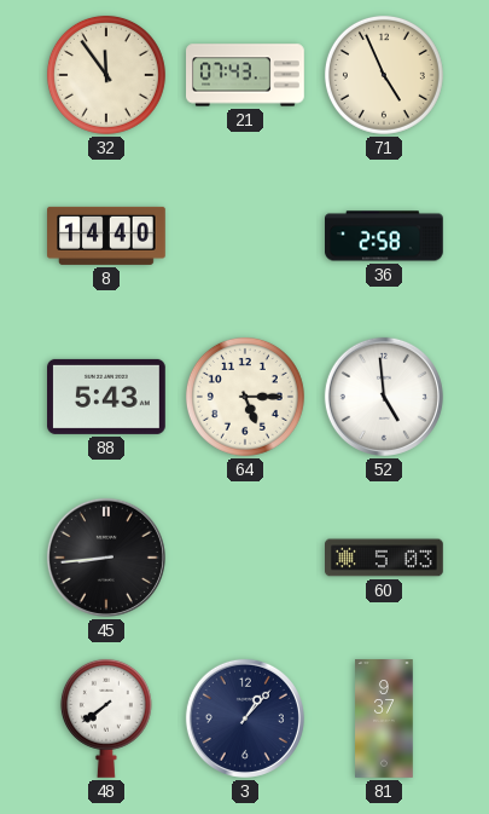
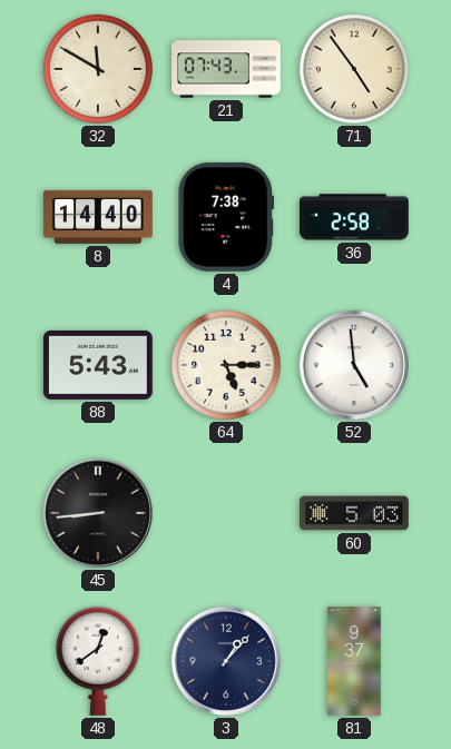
32: 11:54 -> 11:50
71: 4:56 -> 4:54
4: none -> 7:38
48: 7:39 -> 12:39
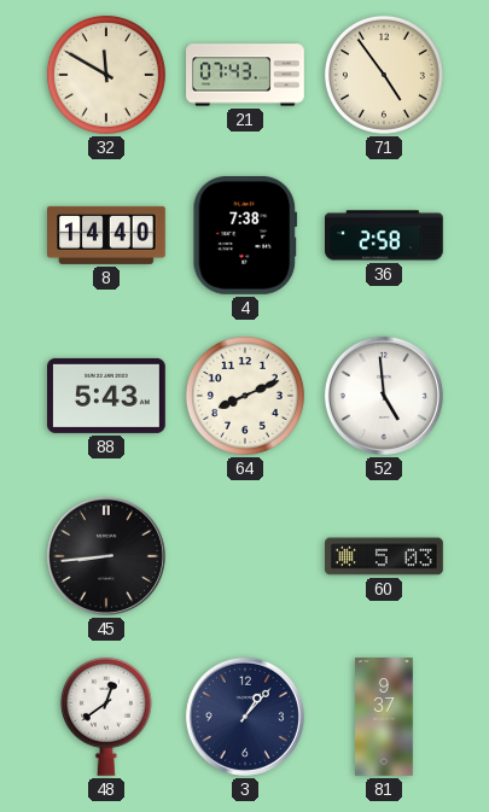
64: 5:15 -> 8:11
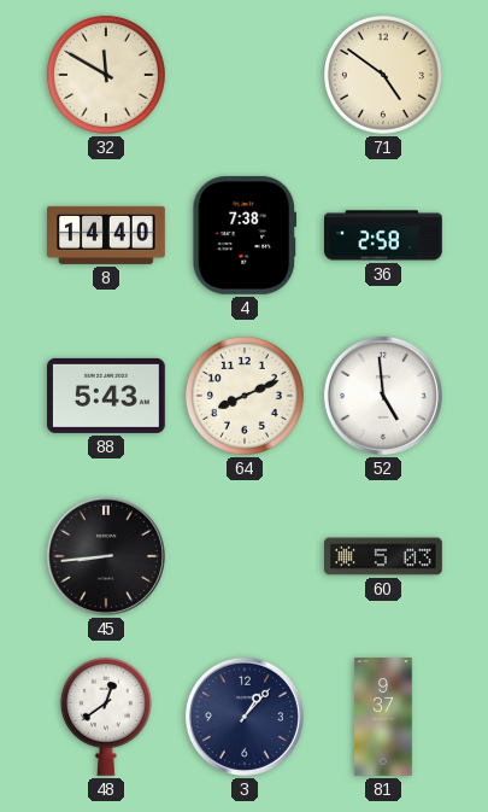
21: 07:43 -> none
71: 4:54 -> 4:51
